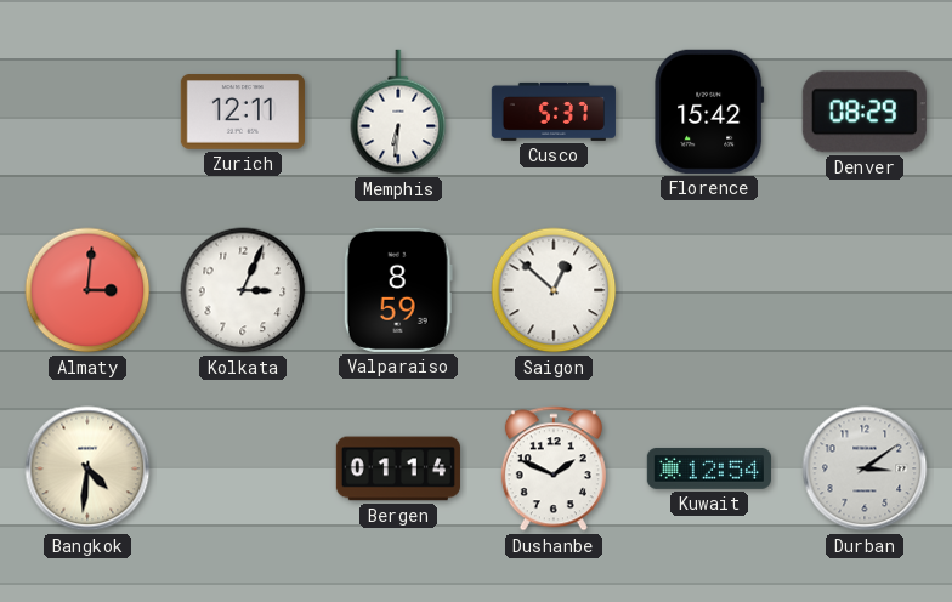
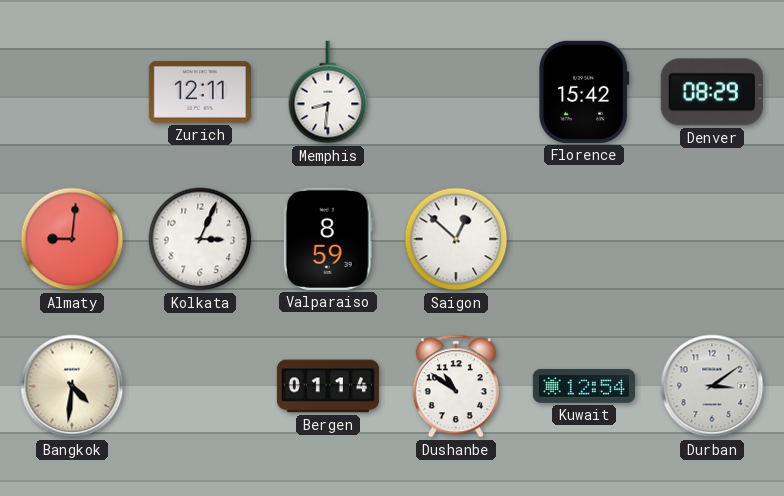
Memphis: 6:31 -> 8:31
Cusco: 5:37 -> none
Almaty: 3:01 -> 9:01
Dushanbe: 1:49 -> 10:51
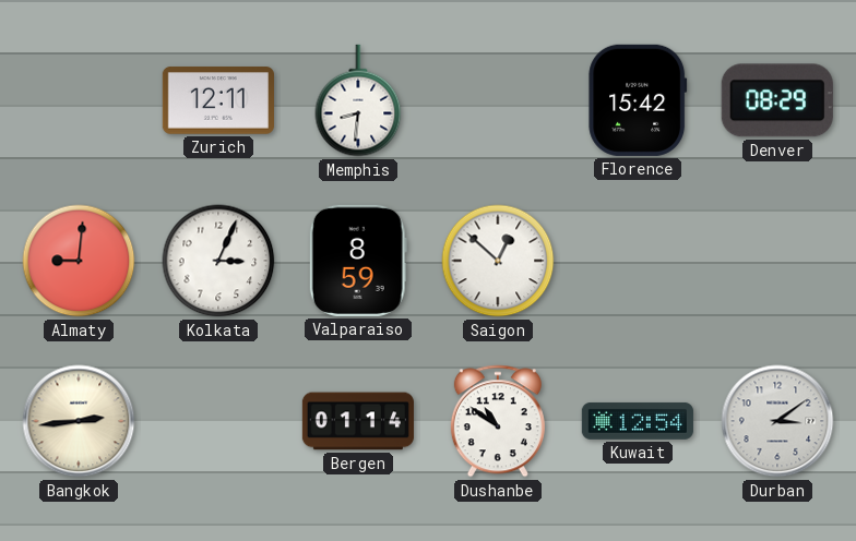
Bangkok: 4:31 -> 2:44
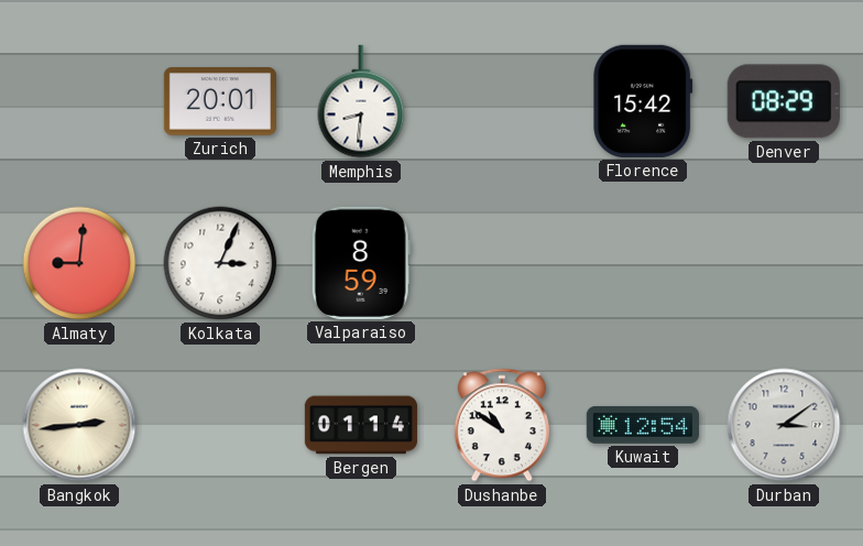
Zurich: 12:11 -> 20:01
Saigon: 12:52 -> none
